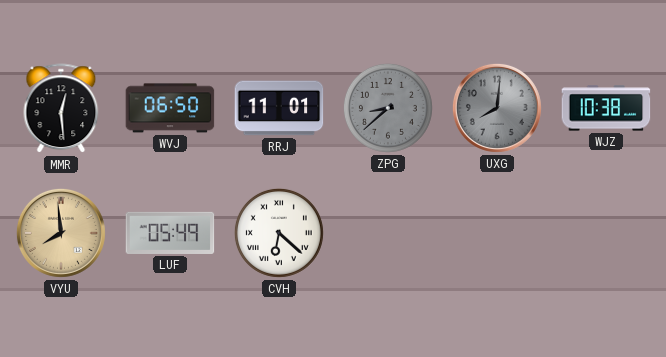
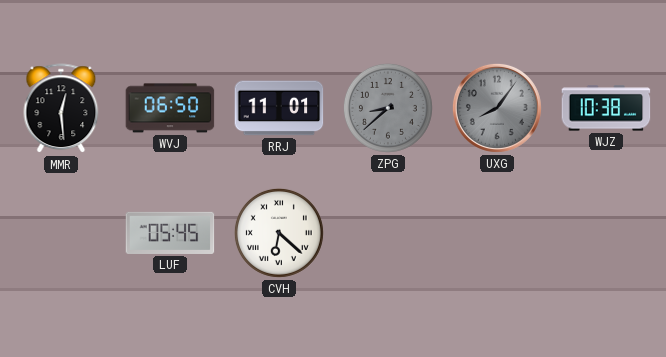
UXG: 8:01 -> 8:06
VYU: 7:59 -> none
LUF: 05:49 -> 05:45
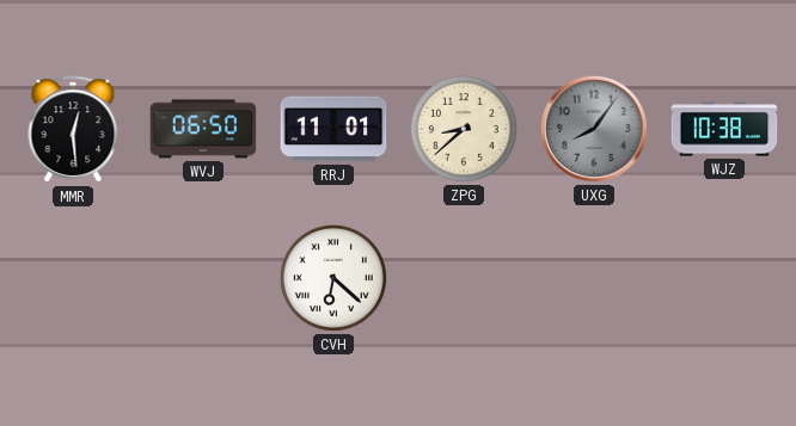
ZPG dial: grey -> cream
LUF: 05:45 -> none
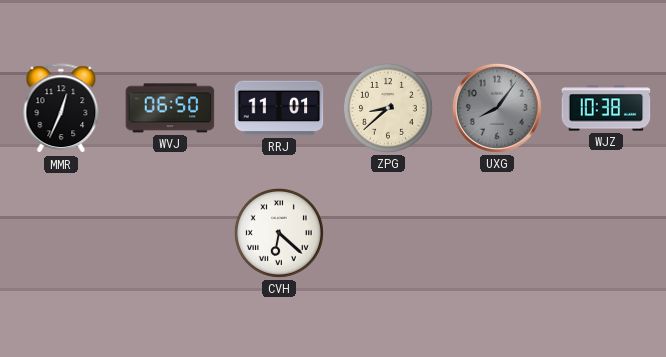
MMR: 12:29 -> 12:34
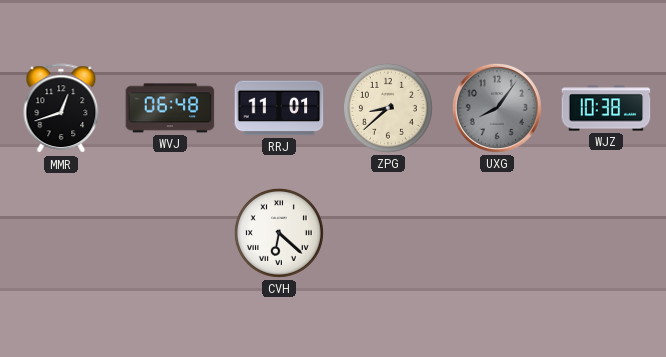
MMR: 12:34 -> 12:42
WVJ: 06:50 -> 06:48
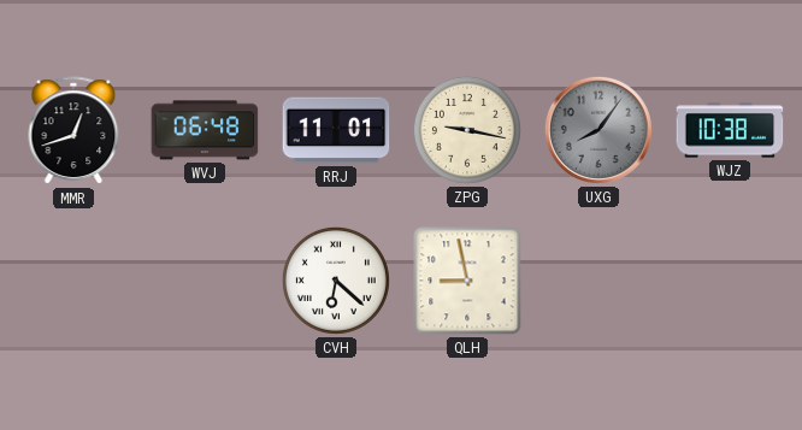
ZPG: 8:38 -> 9:17
QLH: none -> 8:58
